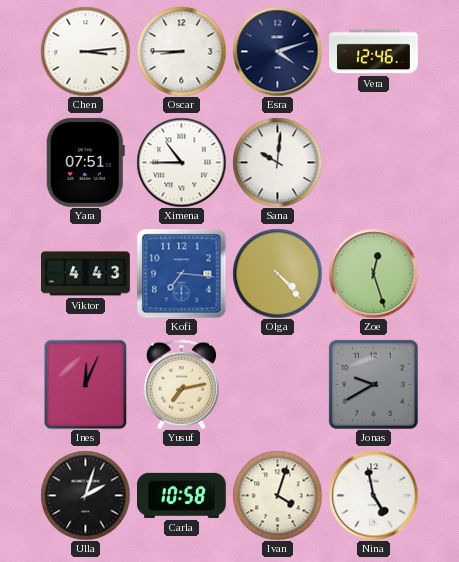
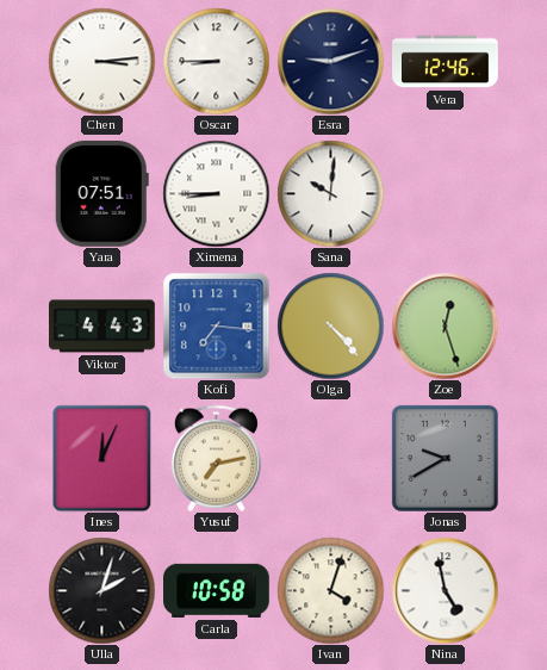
Esra: 4:12 -> 9:12
Ximena: 10:45 -> 8:45
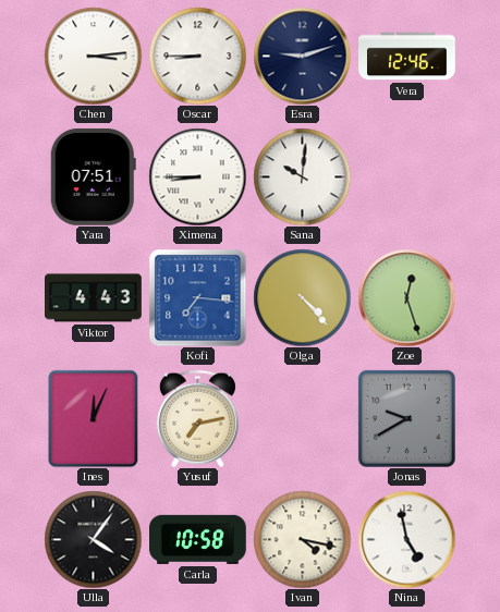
Ulla: 2:03 -> 4:06
Ivan: 4:03 -> 4:17
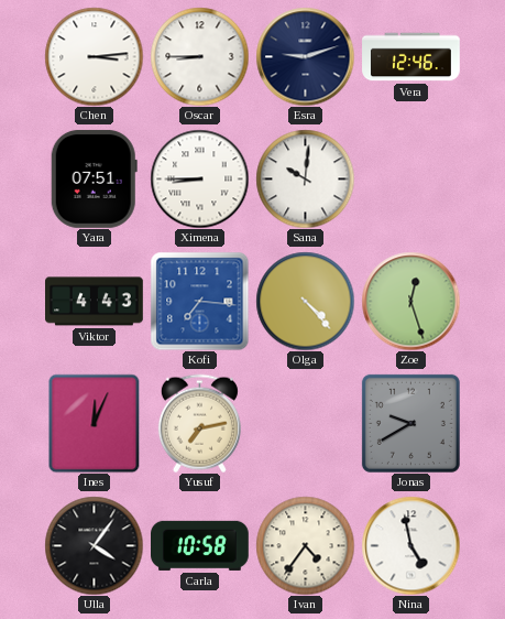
Ivan: 4:17 -> 4:36
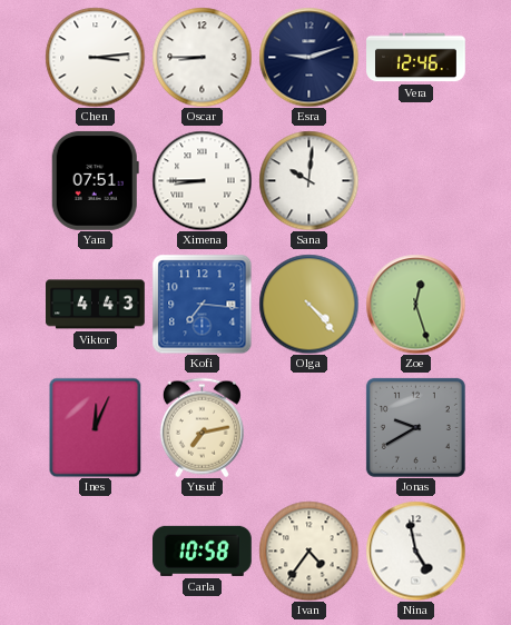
Ulla: 4:06 -> none
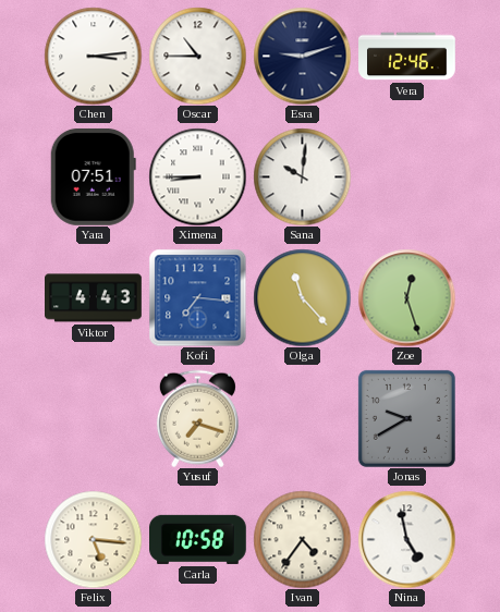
Oscar: 8:45 -> 10:45
Olga: 4:23 -> 11:23
Ines: 12:04 -> none
Yusuf: 7:13 -> 7:18
Felix: none -> 5:16
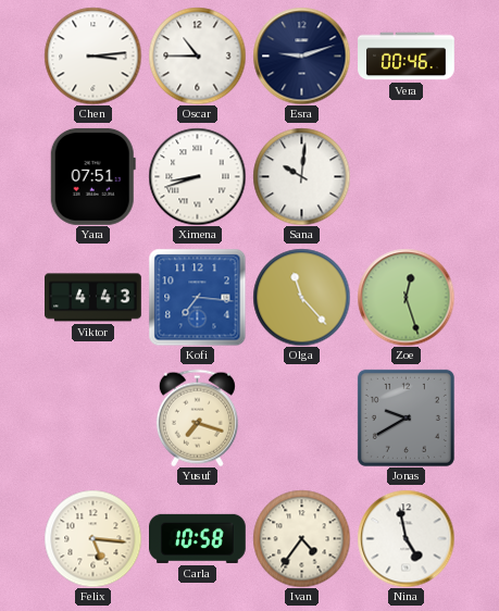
Vera: 12:46 -> 00:46
Ximena: 8:45 -> 8:42
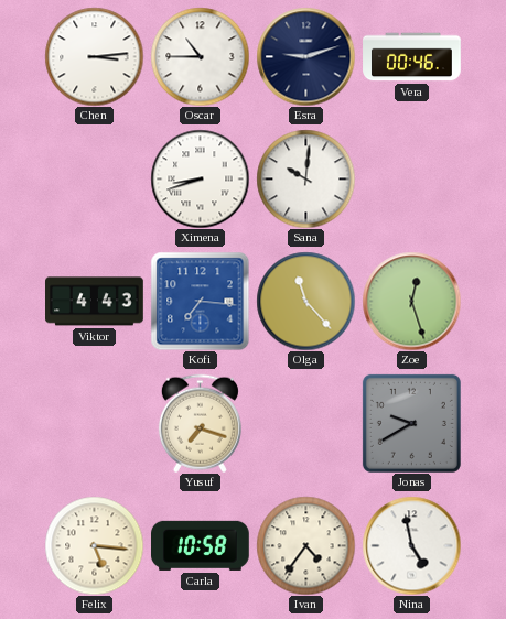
Yara: 07:51 -> none
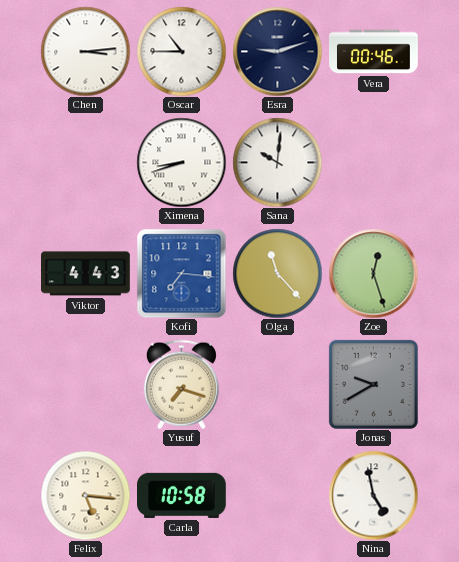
Ivan: 4:36 -> none
